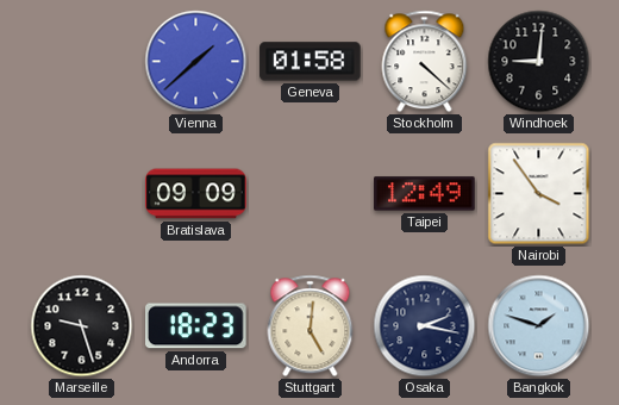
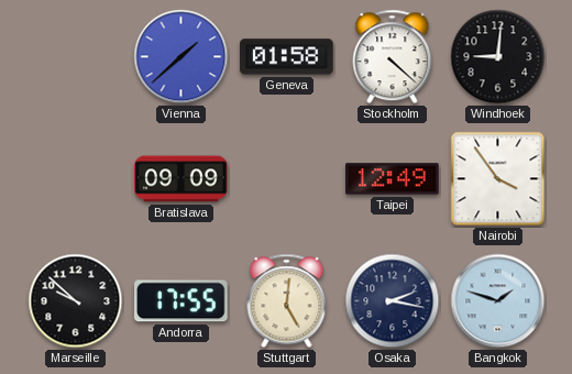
Marseille: 9:27 -> 9:52
Andorra: 18:23 -> 17:55
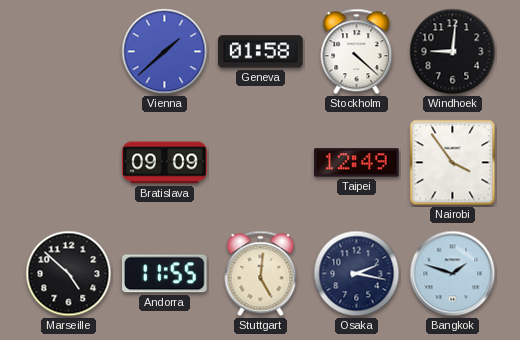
Marseille: 9:52 -> 4:52
Andorra: 17:55 -> 11:55
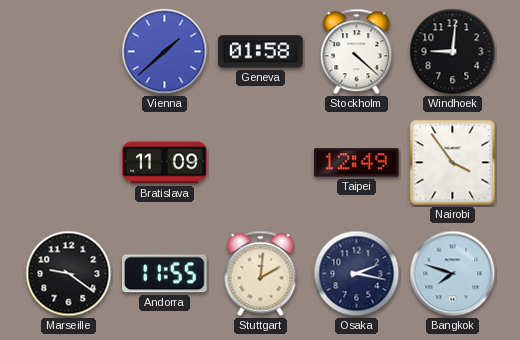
Bratislava: 09:09 -> 11:09
Marseille: 4:52 -> 9:21
Stuttgart: 5:01 -> 2:01
Bangkok: 1:48 -> 7:48
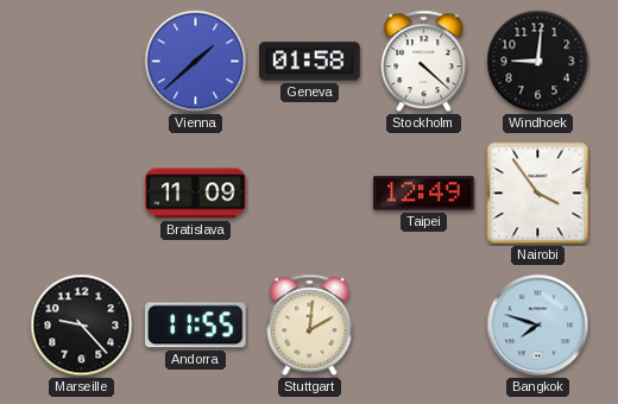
Marseille: 9:21 -> 9:23
Osaka: 2:17 -> none
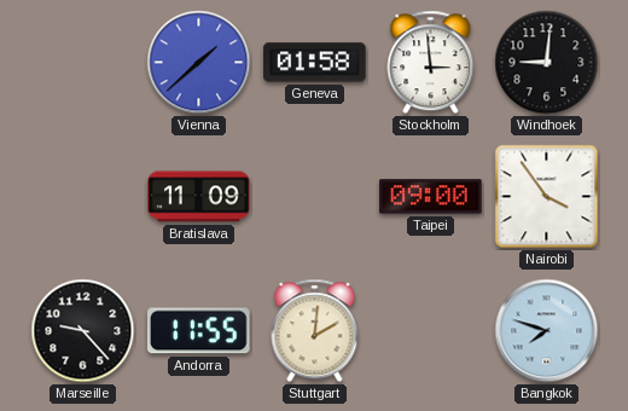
Stockholm: 4:22 -> 2:59
Taipei: 12:49 -> 09:00
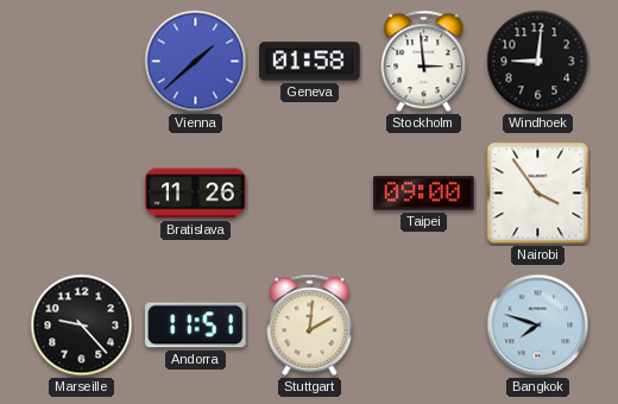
Bratislava: 11:09 -> 11:26
Andorra: 11:55 -> 11:51
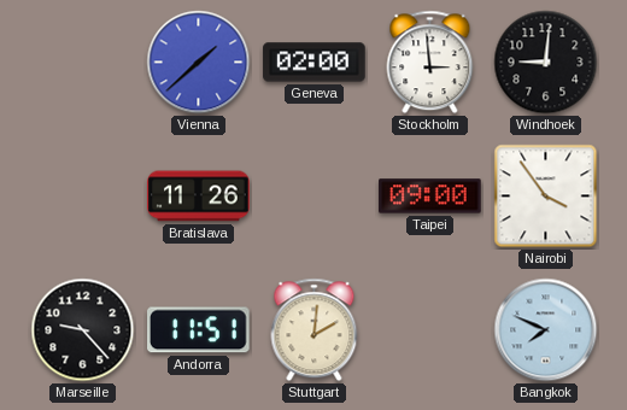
Geneva: 01:58 -> 02:00
Bangkok: 7:48 -> 7:49
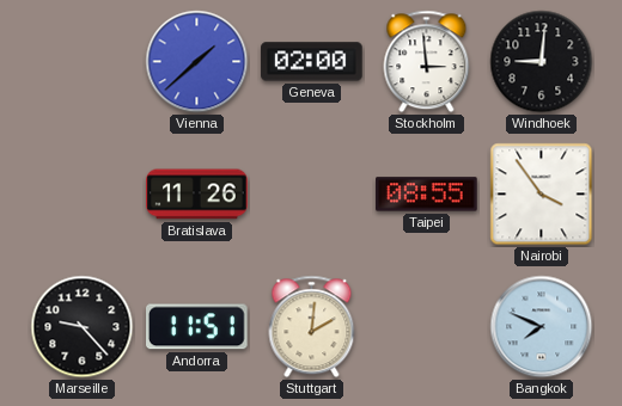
Taipei: 09:00 -> 08:55
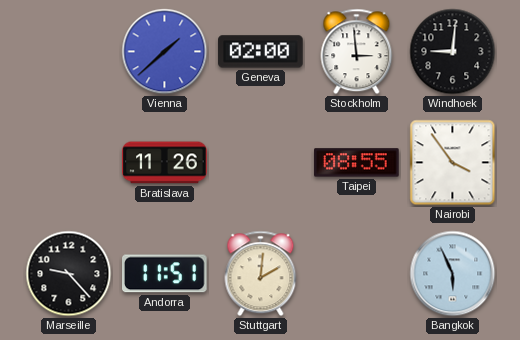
Bangkok: 7:49 -> 5:56
